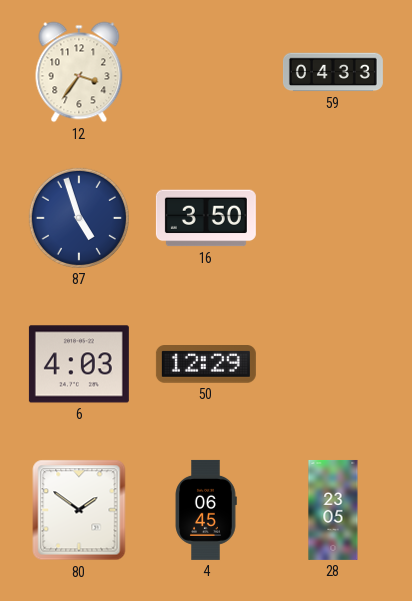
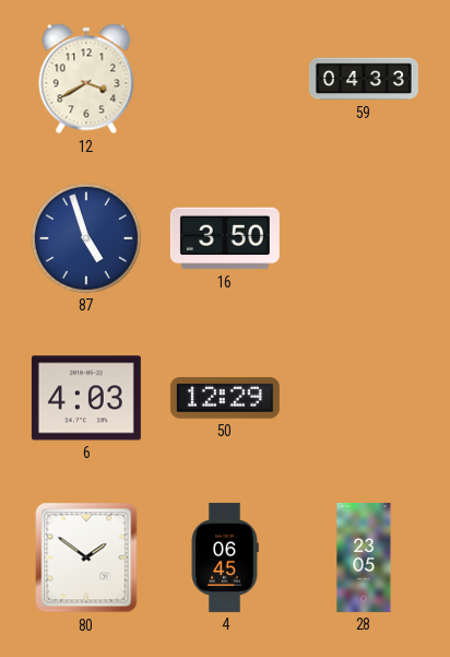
12: 3:36 -> 3:40
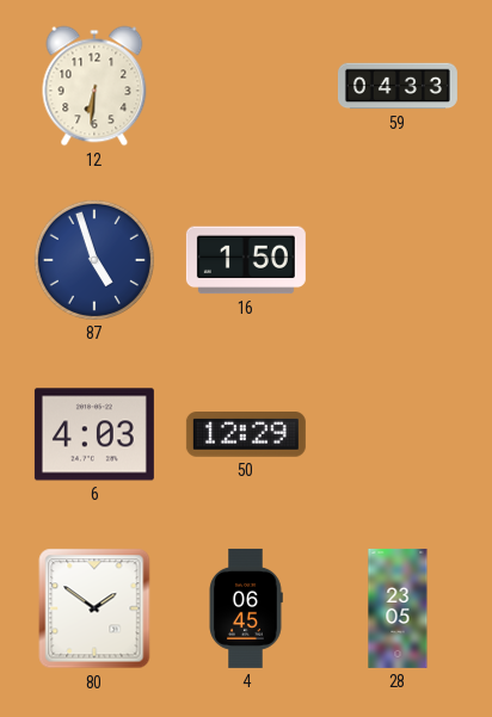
12: 3:40 -> 6:31
16: 3:50 -> 1:50
